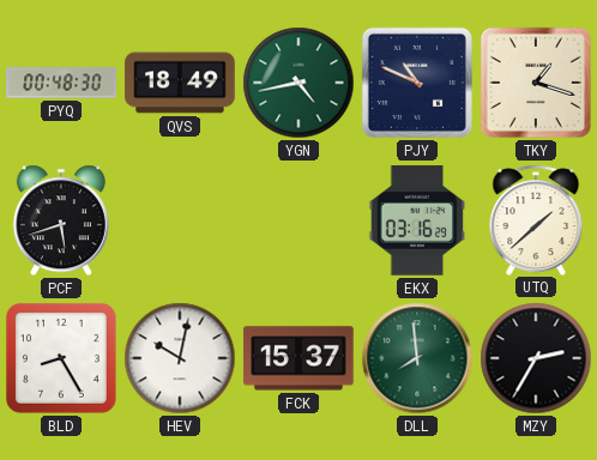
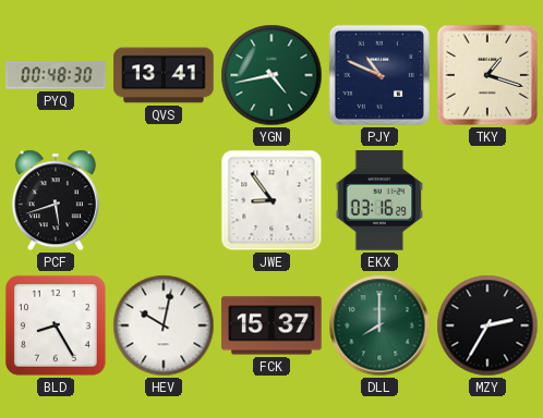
QVS: 18:49 -> 13:41
JWE: none -> 8:54
UTQ: 1:38 -> none
DLL: 7:59 -> 8:00
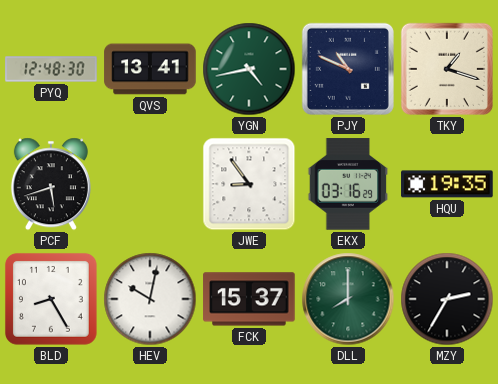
PYQ: 00:48 -> 12:48
HQU: none -> 19:35
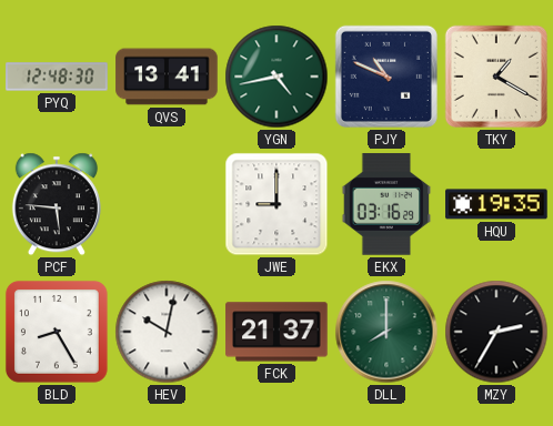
TKY: 1:18 -> 1:20
PCF: 5:42 -> 5:46
JWE: 8:54 -> 9:00
FCK: 15:37 -> 21:37
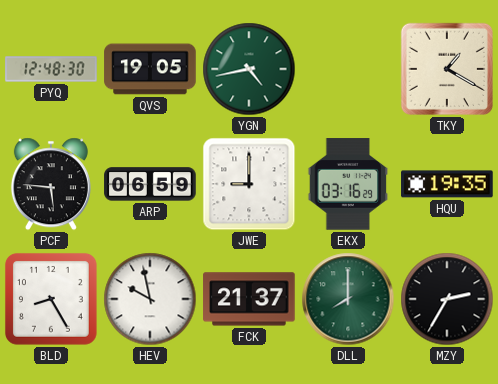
QVS: 13:41 -> 19:05
PJY: 10:49 -> none
ARP: none -> 06:59
HEV: 10:02 -> 9:58
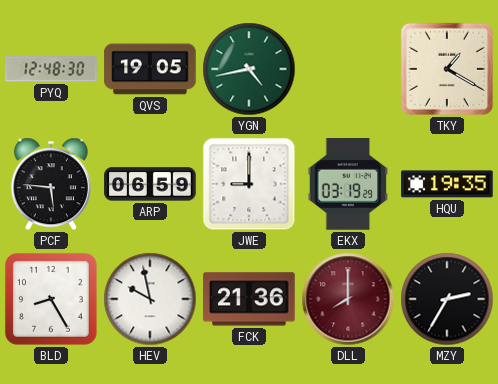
EKX: 03:16 -> 03:19
FCK: 21:37 -> 21:36
DLL dial: green -> burgundy
